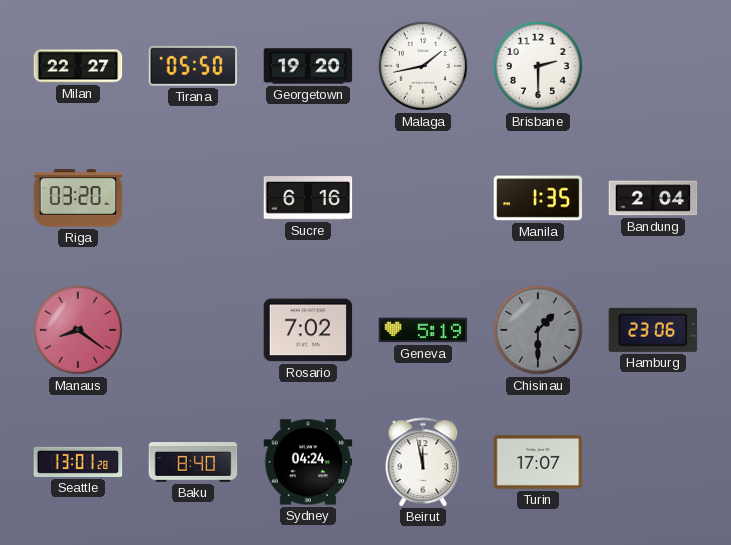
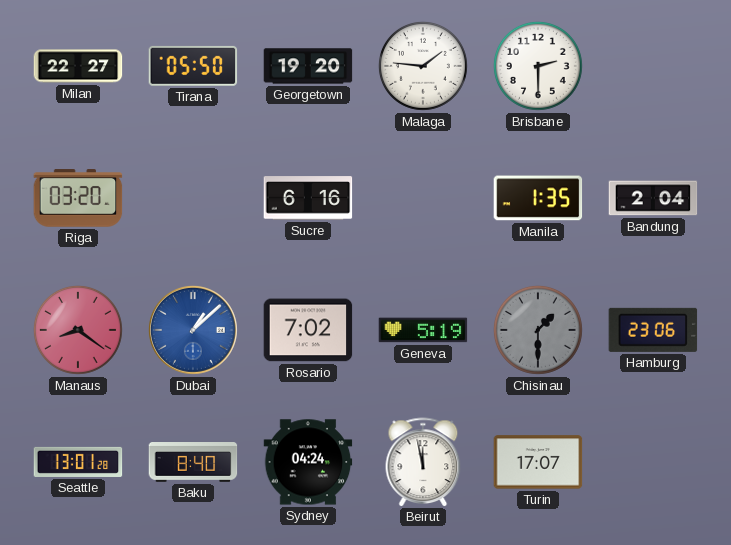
Malaga: 1:43 -> 1:46
Dubai: none -> 1:08
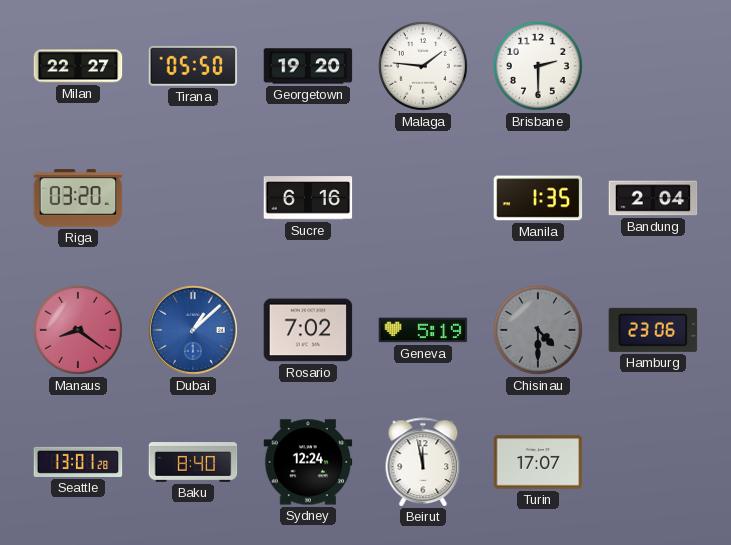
Chisinau: 1:30 -> 4:30
Sydney: 04:24 -> 12:24
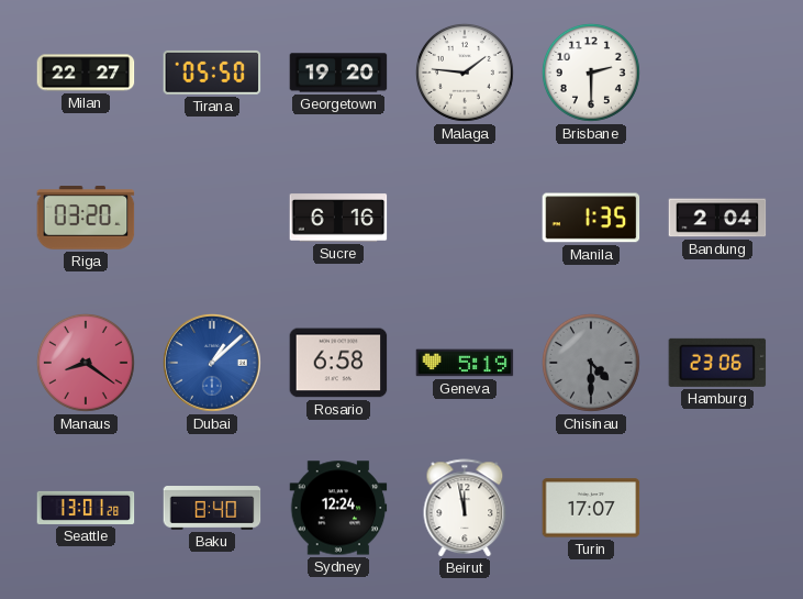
Rosario: 7:02 -> 6:58
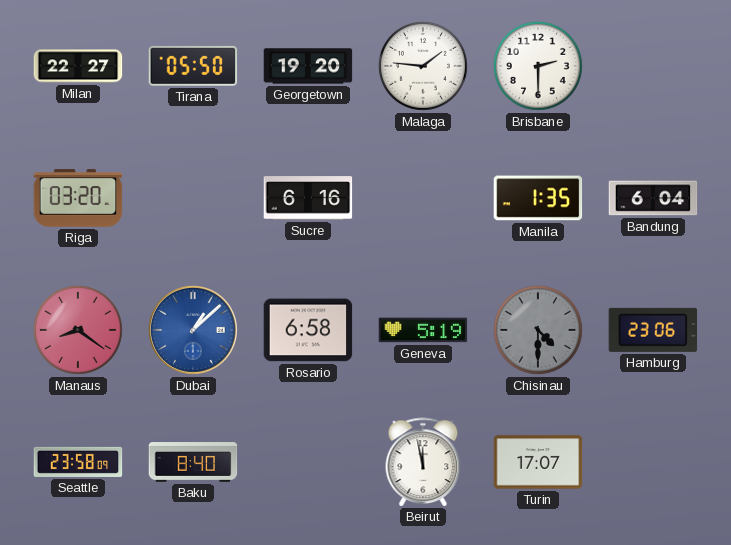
Bandung: 2:04 -> 6:04
Seattle: 13:01 -> 23:58
Sydney: 12:24 -> none
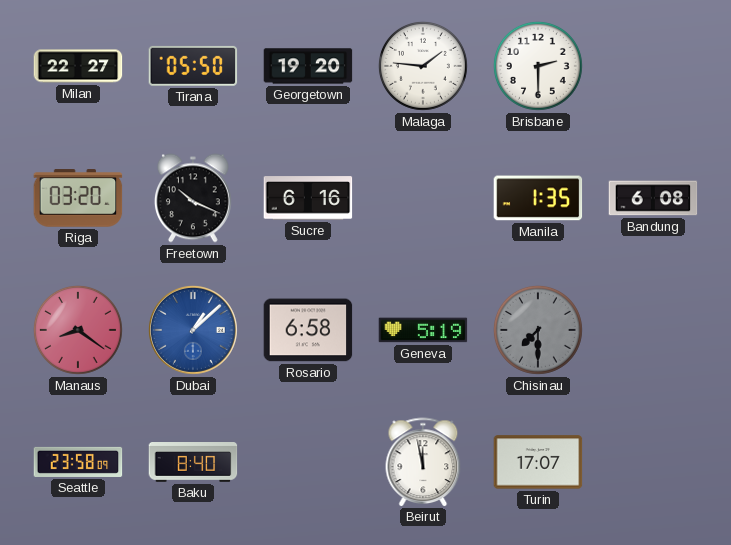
Freetown: none -> 10:19
Bandung: 6:04 -> 6:08
Chisinau: 4:30 -> 7:30
Hamburg: 23:06 -> none
